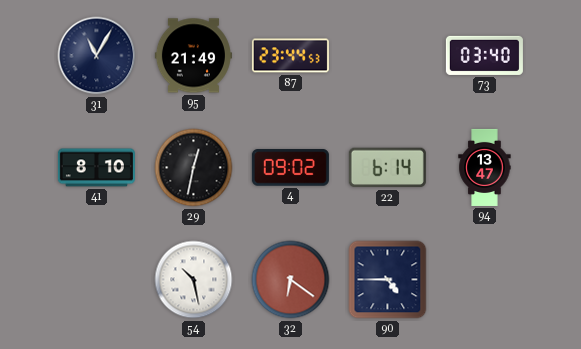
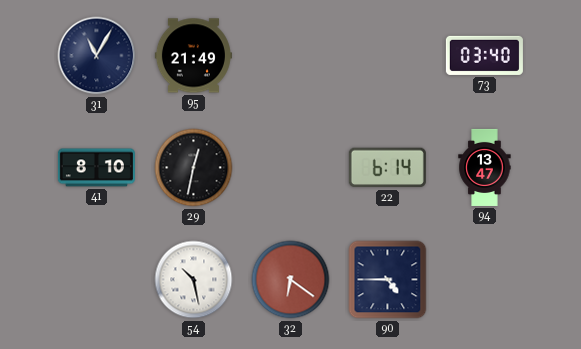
87: 23:44 -> none
4: 09:02 -> none
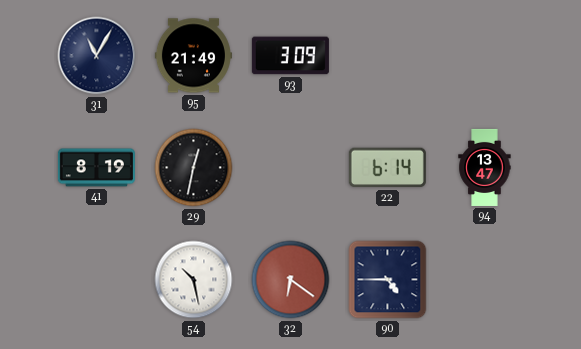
93: none -> 3:09
73: 03:40 -> none
41: 8:10 -> 8:19
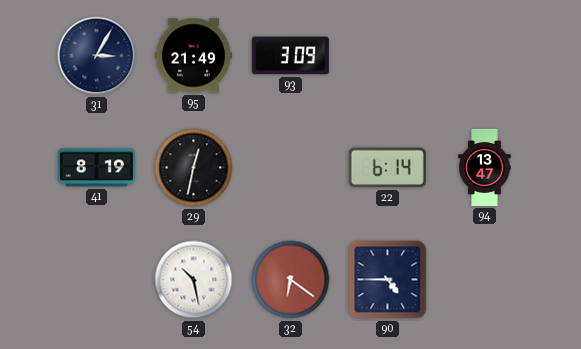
31: 11:05 -> 3:05
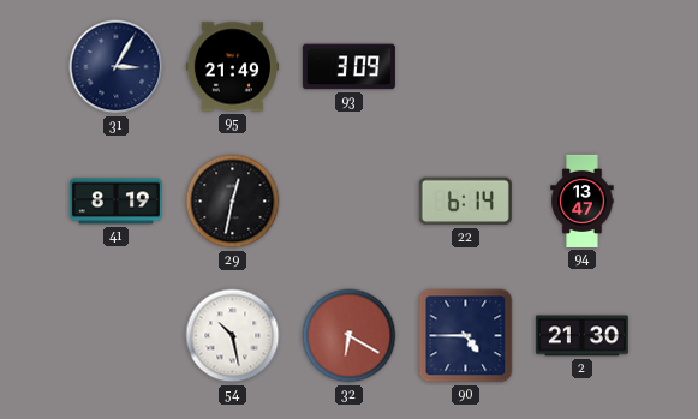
32: 6:21 -> 6:20
2: none -> 21:30
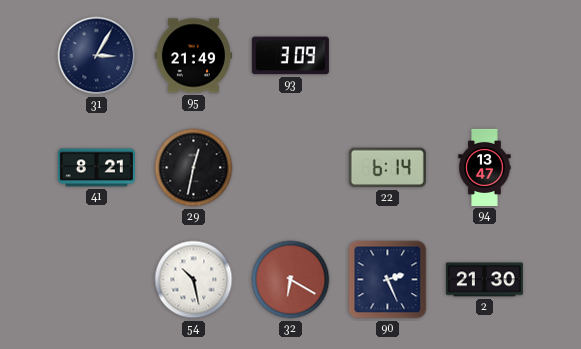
41: 8:19 -> 8:21
90: 4:45 -> 2:26
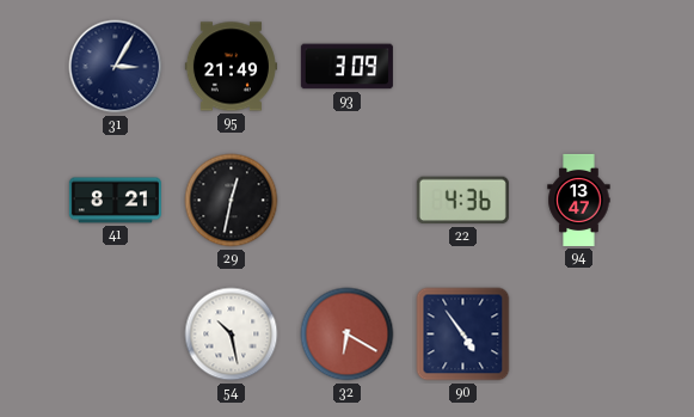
22: 6:14 -> 4:36
90: 2:26 -> 4:54
2: 21:30 -> none
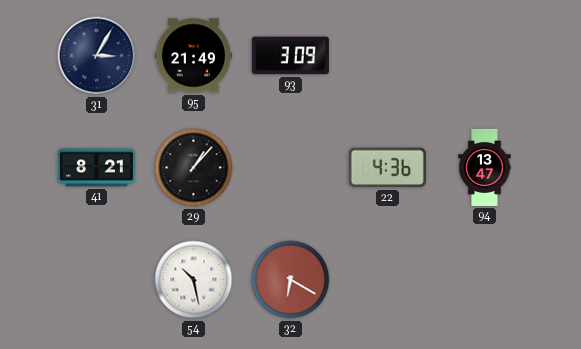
29: 12:32 -> 1:07
90: 4:54 -> none
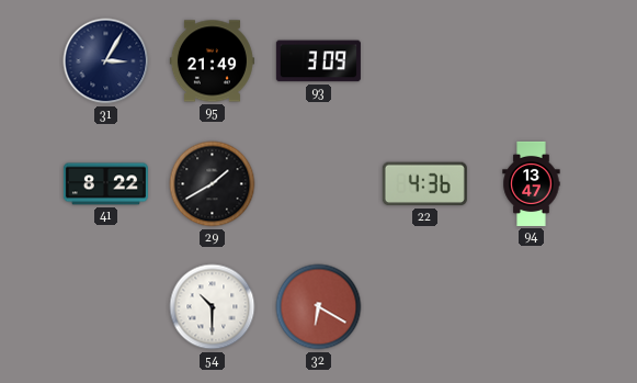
41: 8:21 -> 8:22
29: 1:07 -> 1:40
54: 10:28 -> 10:30
